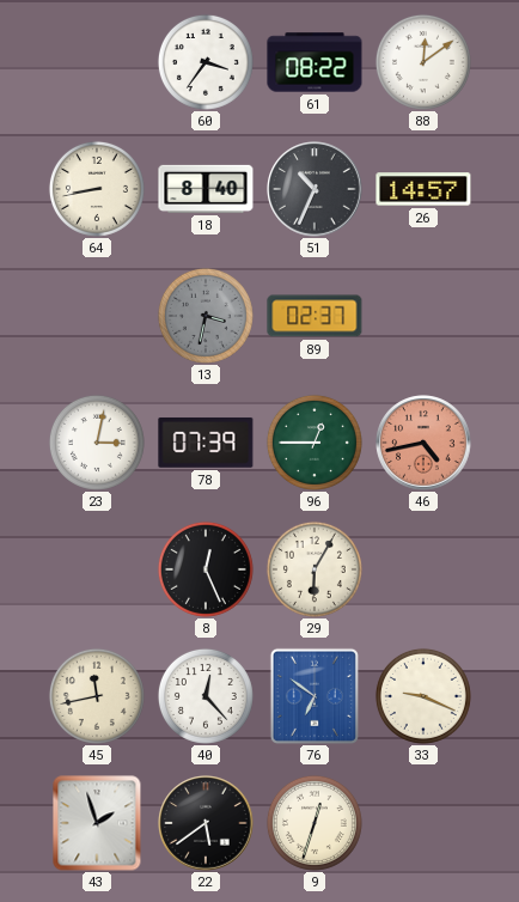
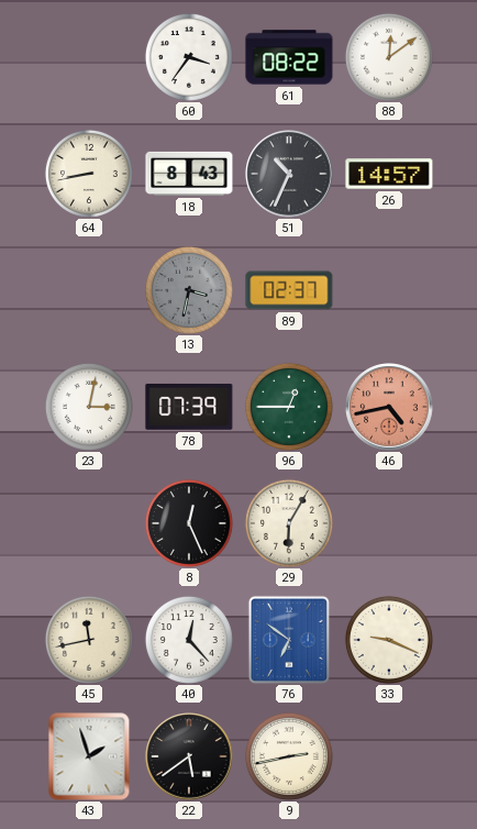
18: 8:40 -> 8:43
9: 12:33 -> 2:43
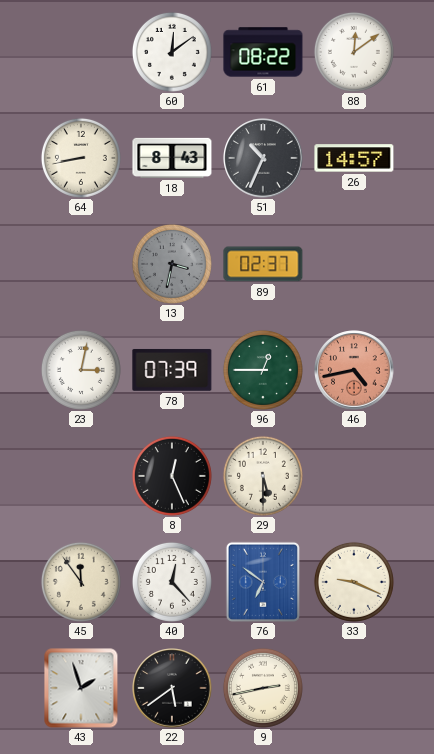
60: 3:36 -> 12:09
29: 6:05 -> 5:30
45: 11:43 -> 11:54
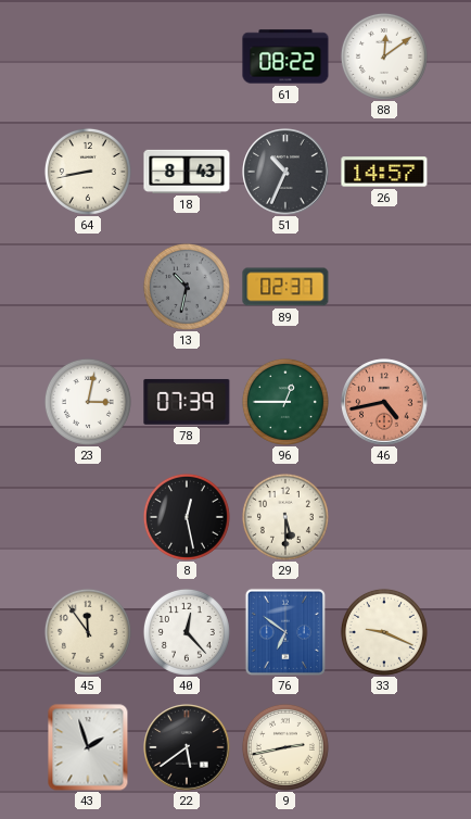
60: 12:09 -> none
13: 3:32 -> 10:32
8: 12:26 -> 12:28
